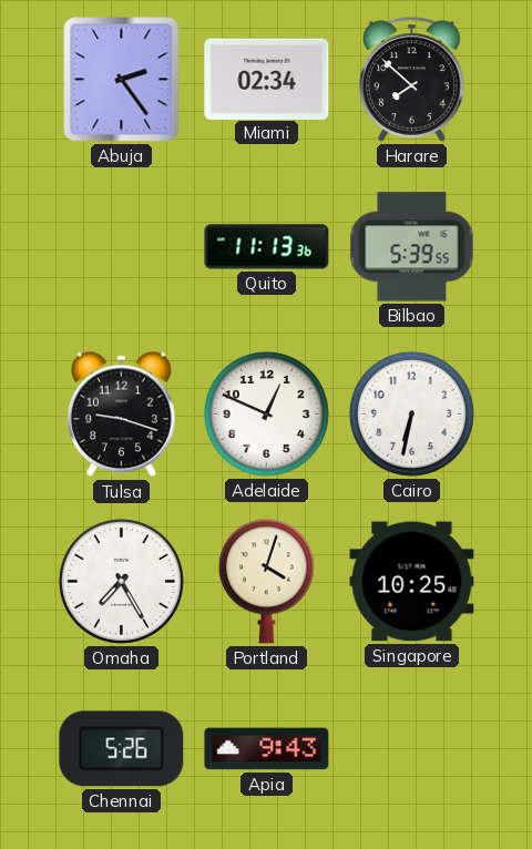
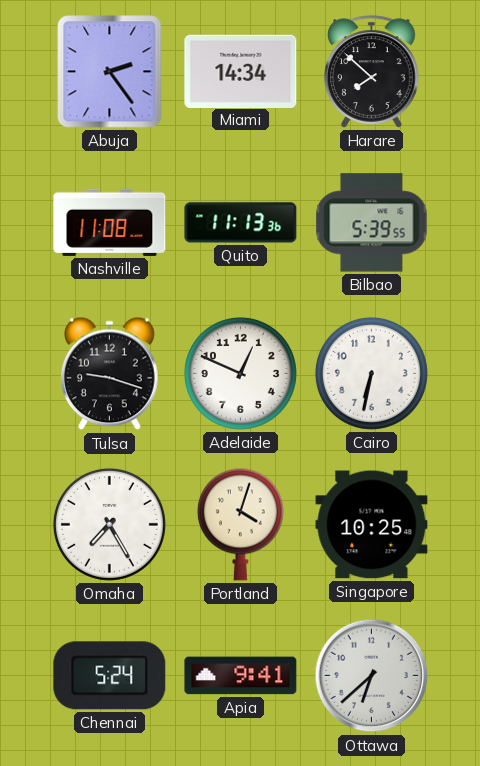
Miami: 02:34 -> 14:34
Nashville: none -> 11:08
Chennai: 5:26 -> 5:24
Apia: 9:43 -> 9:41
Ottawa: none -> 6:38
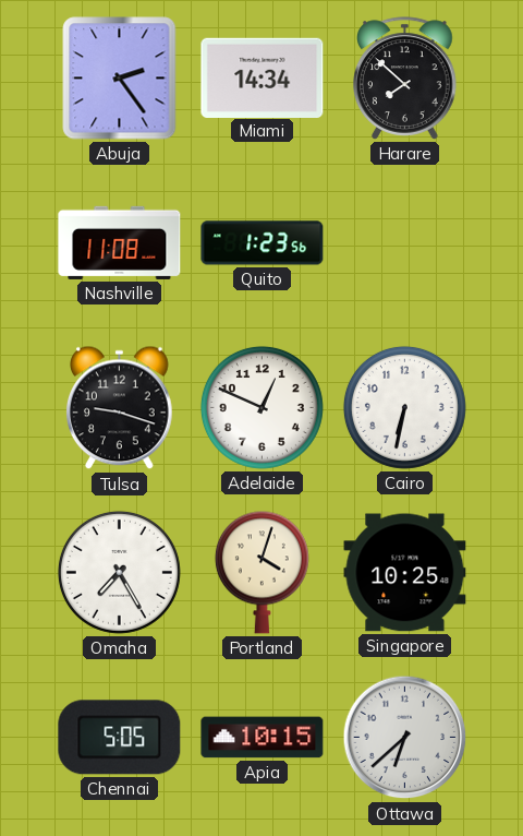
Quito: 11:13 -> 1:23
Bilbao: 5:39 -> none
Chennai: 5:24 -> 5:05
Apia: 9:41 -> 10:15
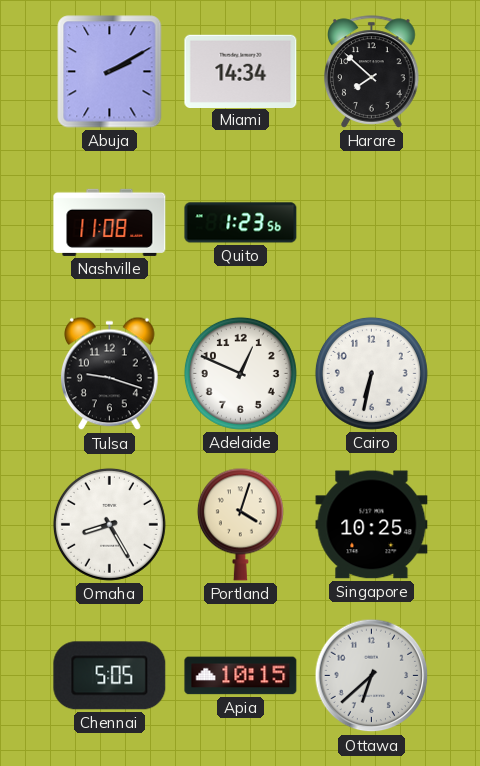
Abuja: 2:24 -> 2:10
Omaha: 7:25 -> 8:25
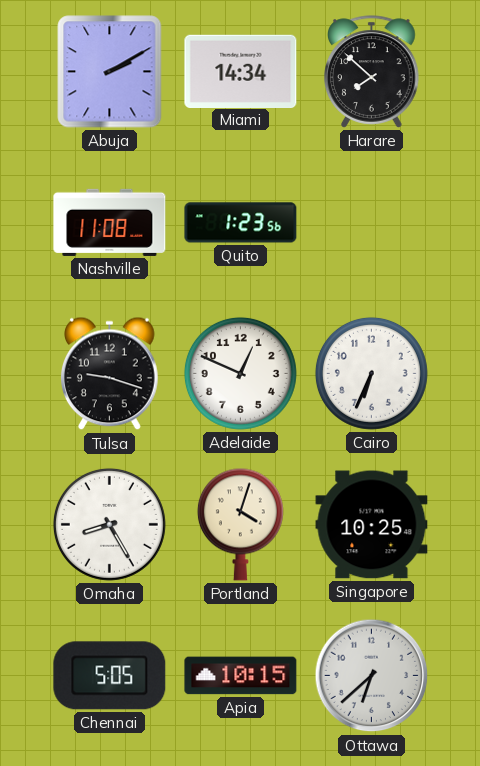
Cairo: 6:32 -> 6:34
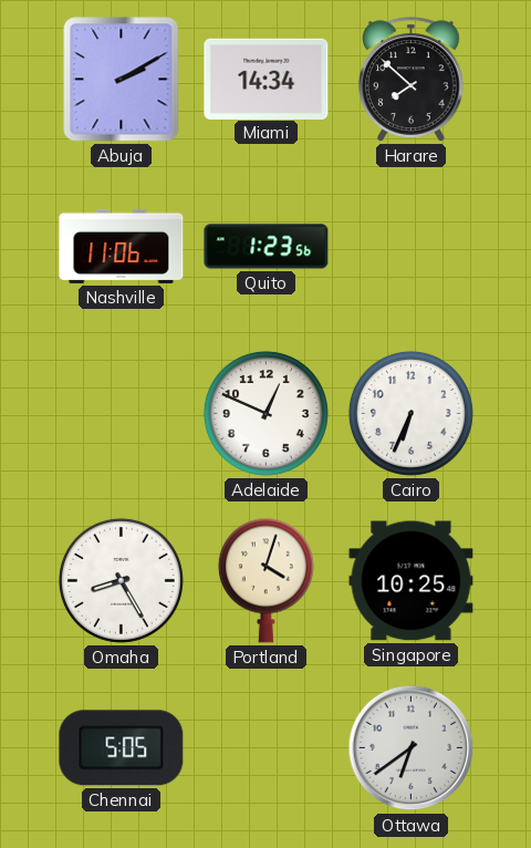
Nashville: 11:08 -> 11:06
Tulsa: 9:18 -> none
Apia: 10:15 -> none
Ottawa: 6:38 -> 6:39
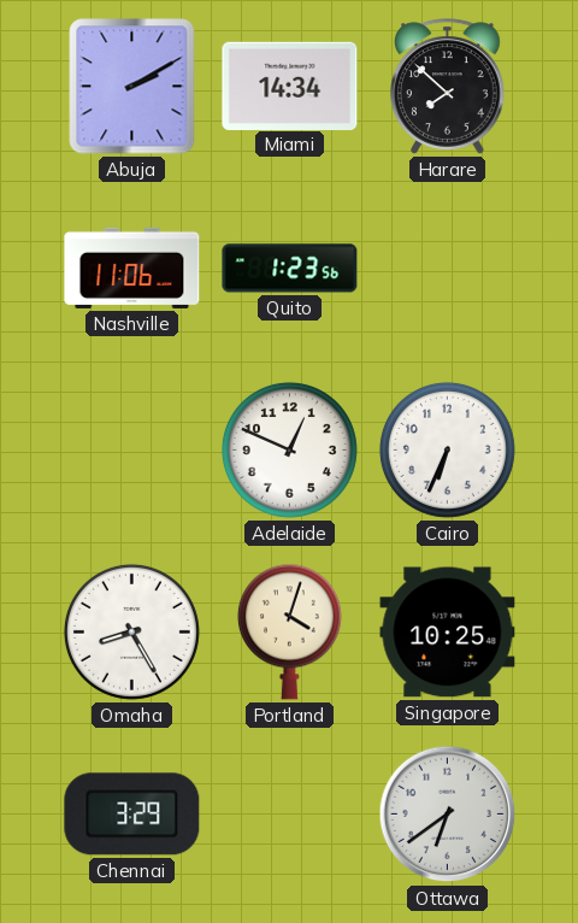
Chennai: 5:05 -> 3:29
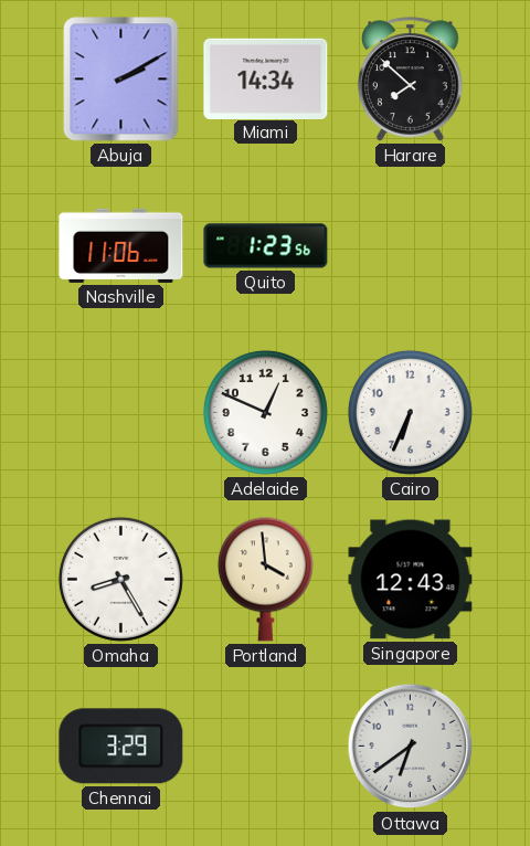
Portland: 4:03 -> 3:59
Singapore: 10:25 -> 12:43
